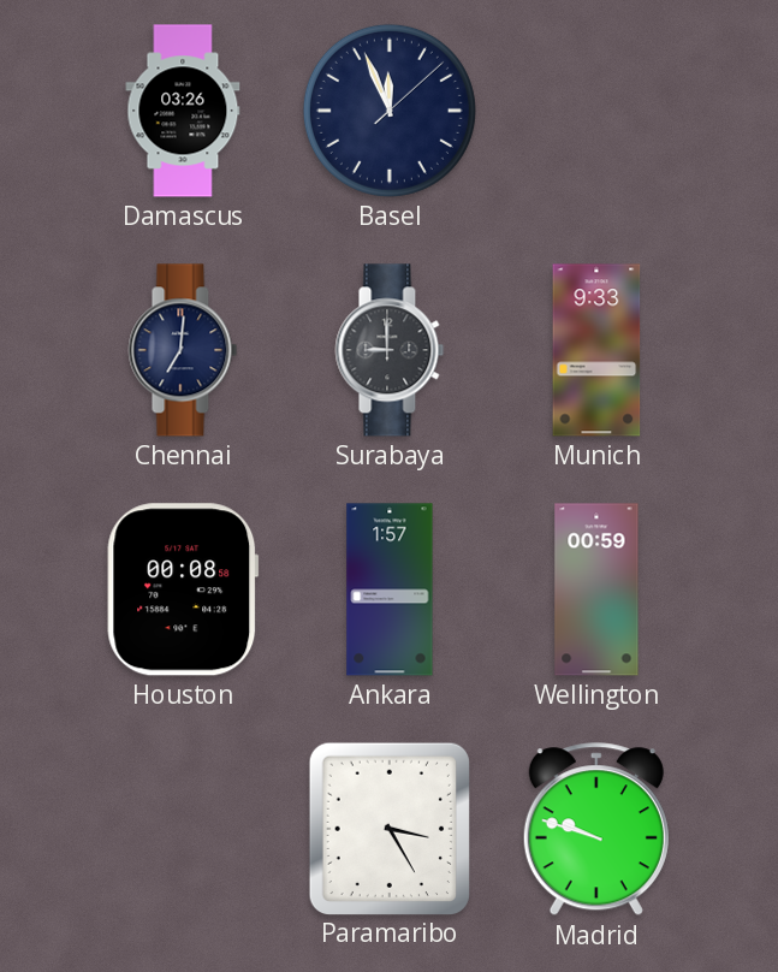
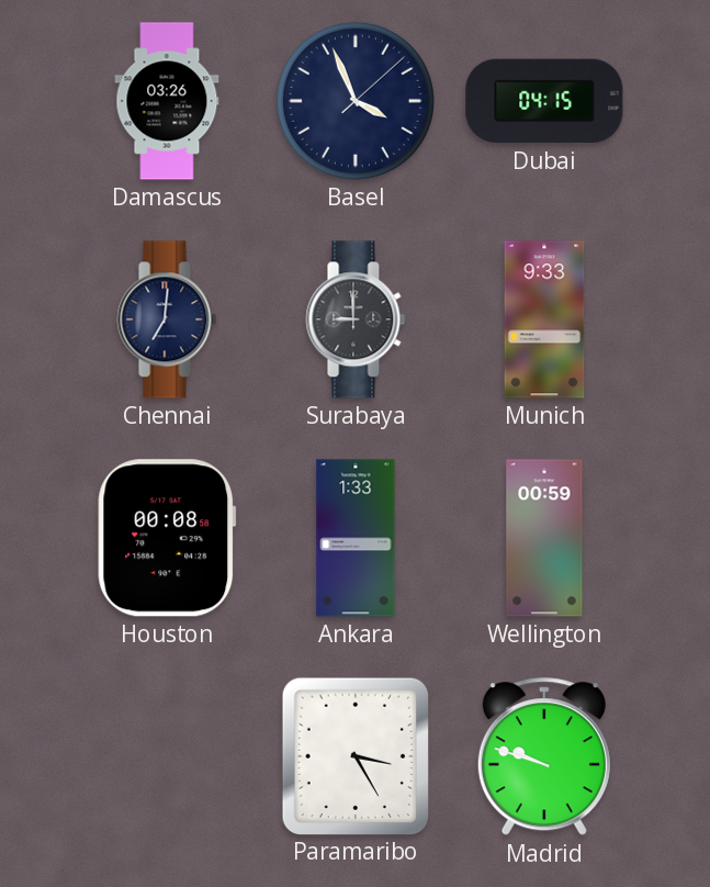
Basel: 11:56 -> 3:56
Dubai: none -> 04:15
Ankara: 1:57 -> 1:33
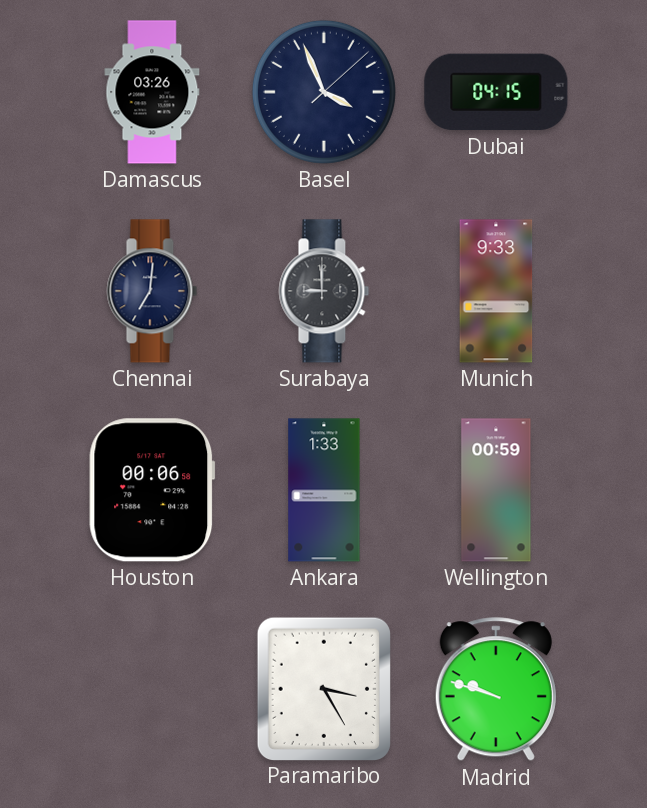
Houston: 00:08 -> 00:06
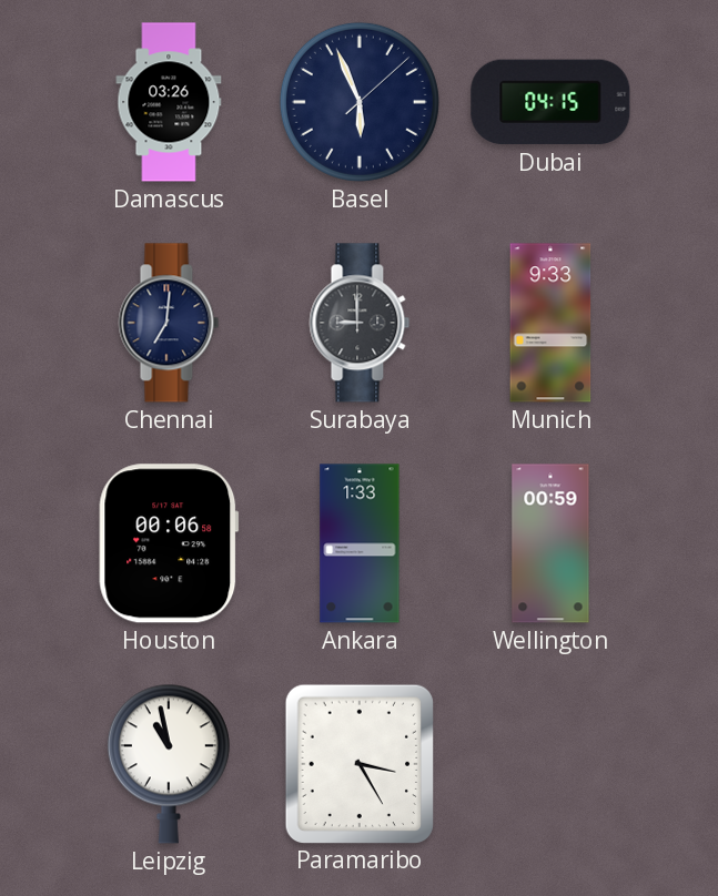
Basel: 3:56 -> 5:56
Leipzig: none -> 10:58
Madrid: 9:48 -> none
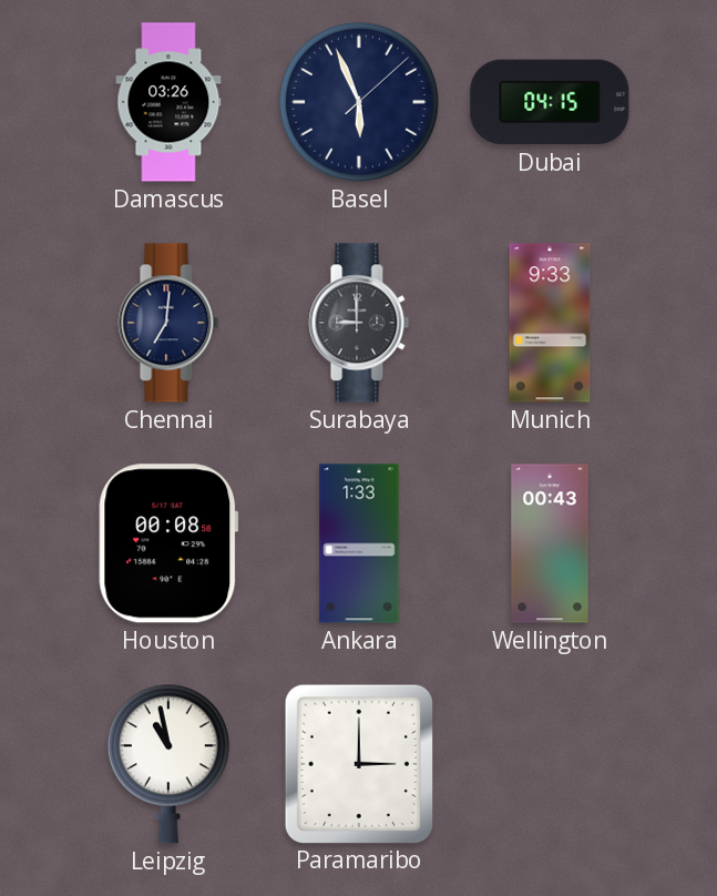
Houston: 00:06 -> 00:08
Wellington: 00:59 -> 00:43
Paramaribo: 3:25 -> 3:00
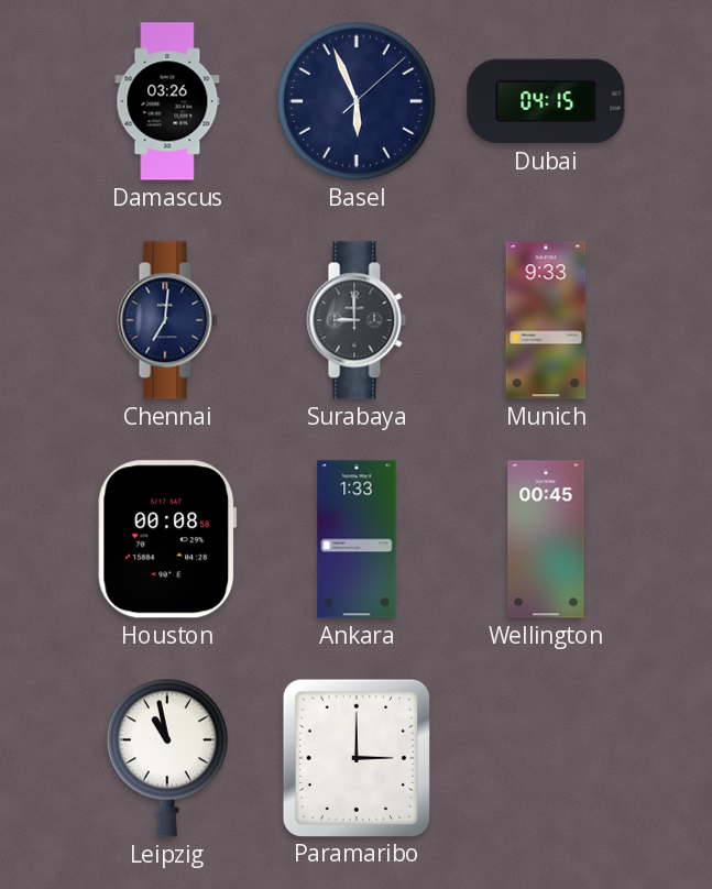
Wellington: 00:43 -> 00:45
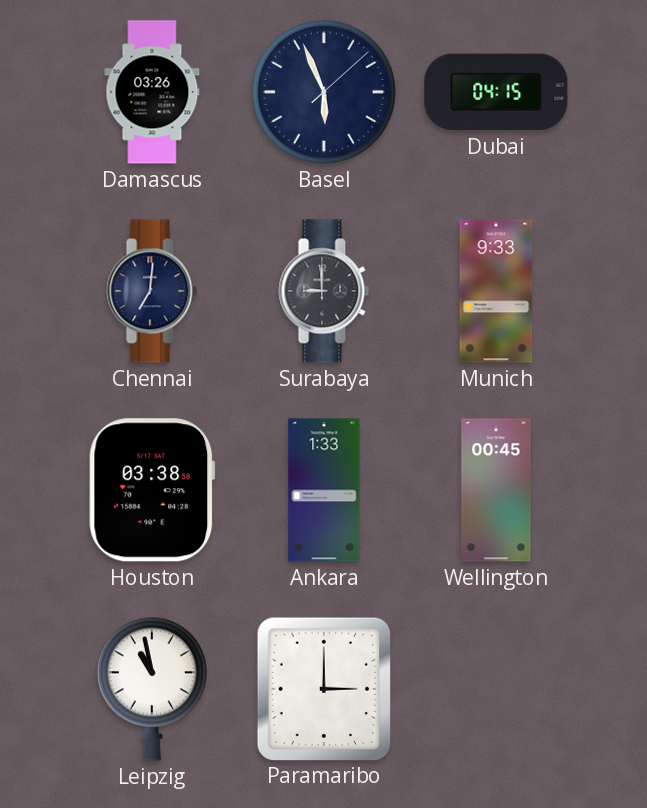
Houston: 00:08 -> 03:38
